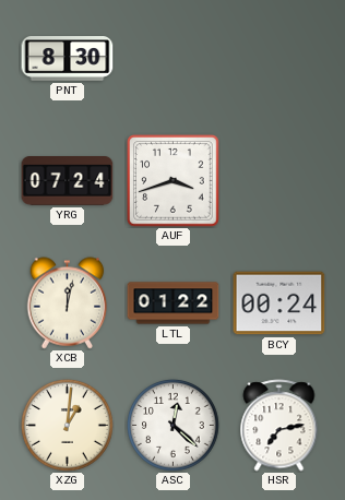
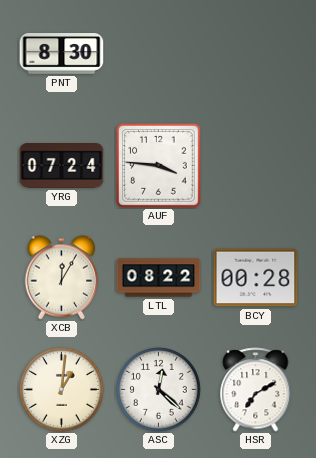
AUF: 3:42 -> 3:46
XCB: 12:02 -> 12:05
LTL: 01:22 -> 08:22
BCY: 00:24 -> 00:28
HSR: 7:13 -> 7:10
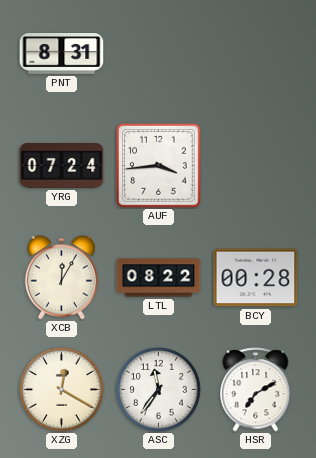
PNT: 8:30 -> 8:31
AUF: 3:46 -> 3:44
XZG: 1:01 -> 12:20
ASC: 12:22 -> 11:36
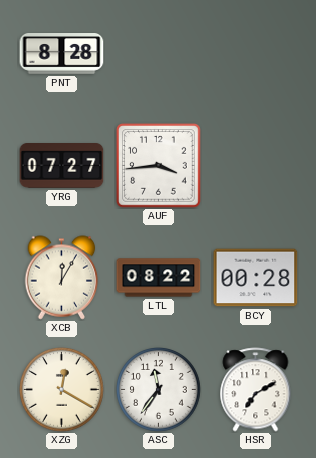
PNT: 8:31 -> 8:28
YRG: 07:24 -> 07:27
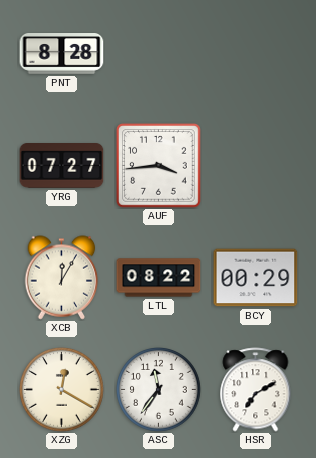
BCY: 00:28 -> 00:29
